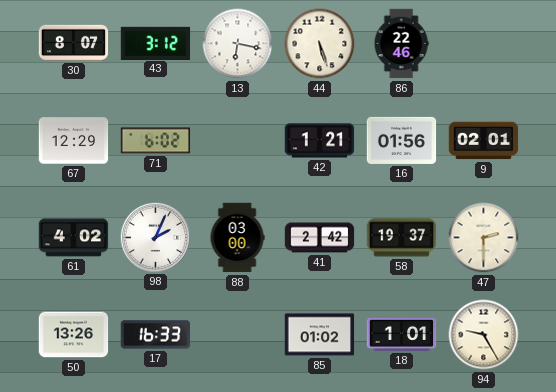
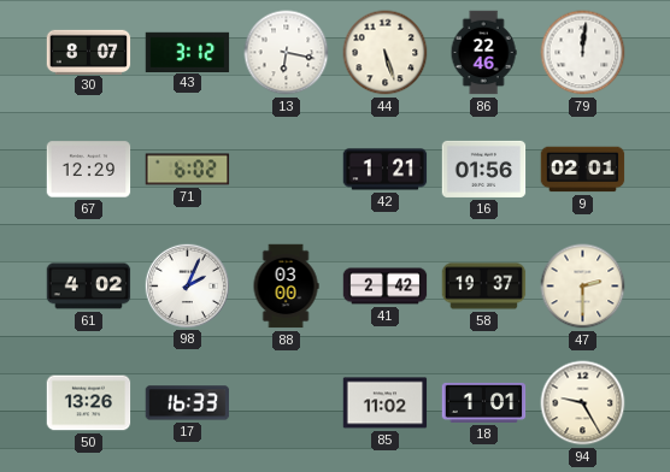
79: none -> 12:01
85: 01:02 -> 11:02
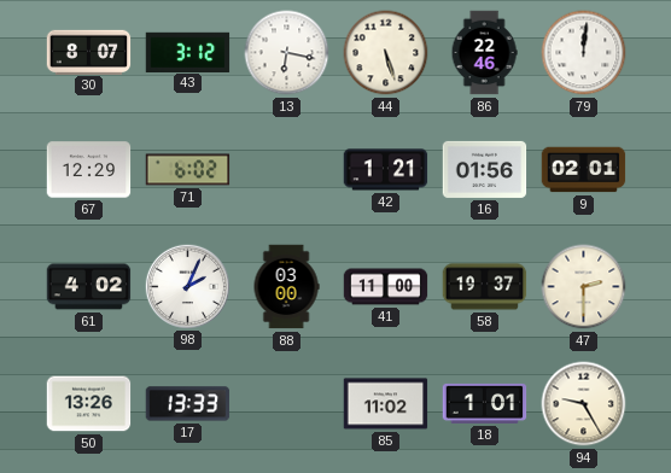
41: 2:42 -> 11:00
17: 16:33 -> 13:33
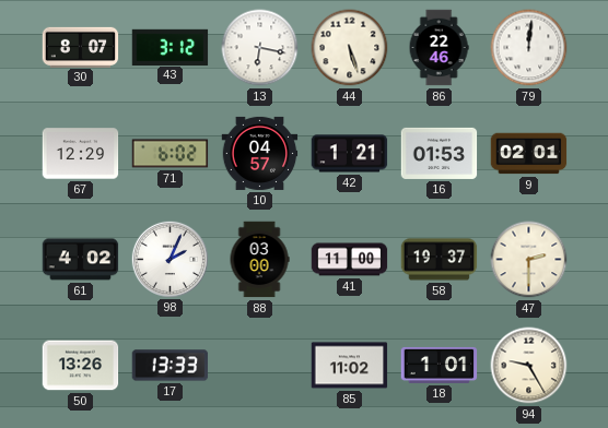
10: none -> 04:57
16: 01:56 -> 01:53
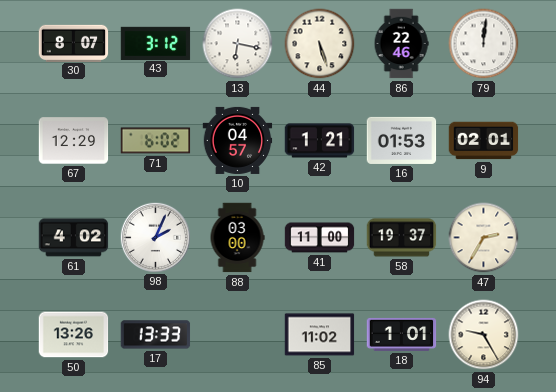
47: 2:30 -> 2:35
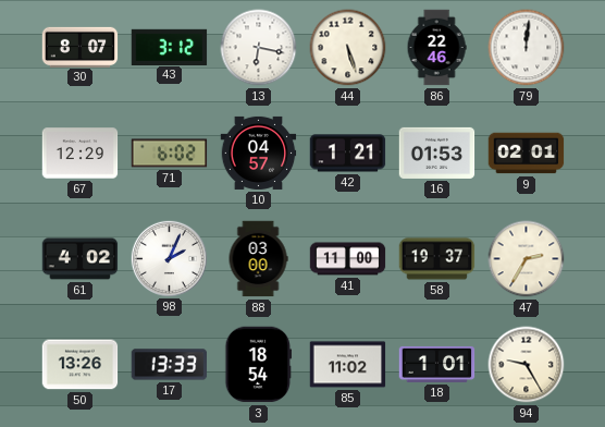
3: none -> 18:54
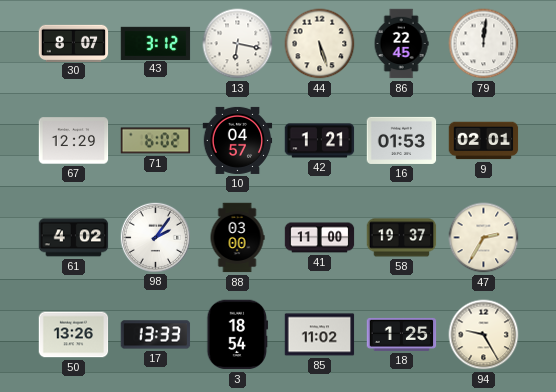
86: 22:46 -> 22:45
98: 2:04 -> 2:06
18: 1:01 -> 1:25
